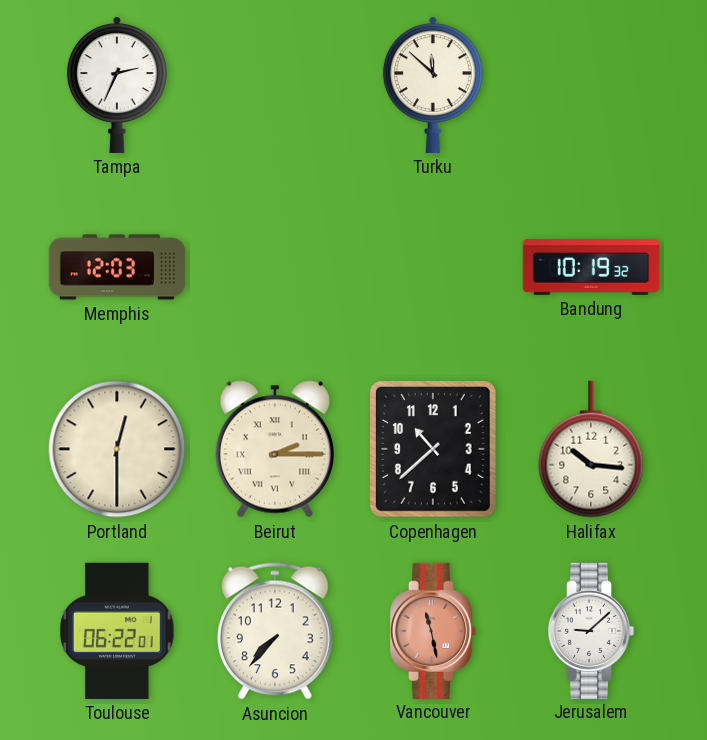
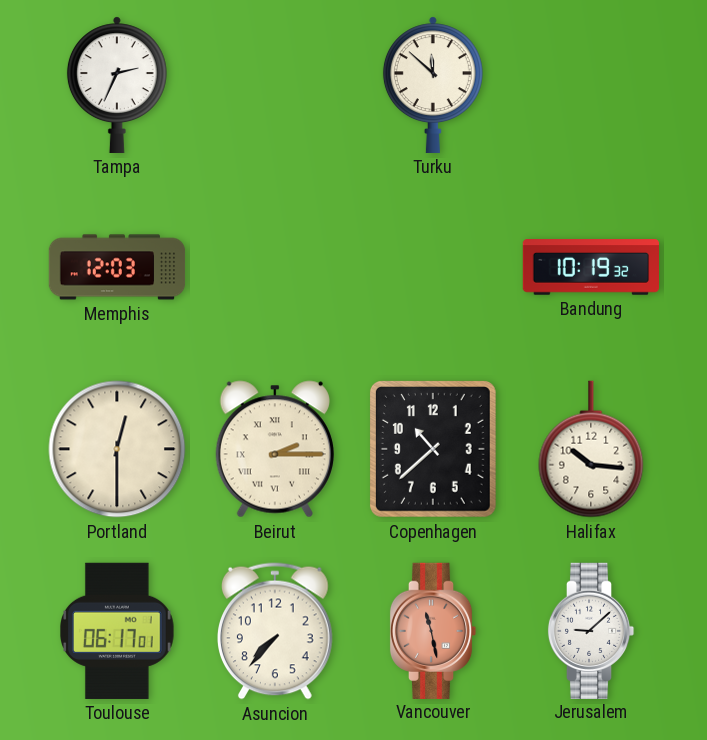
Toulouse: 06:22 -> 06:17
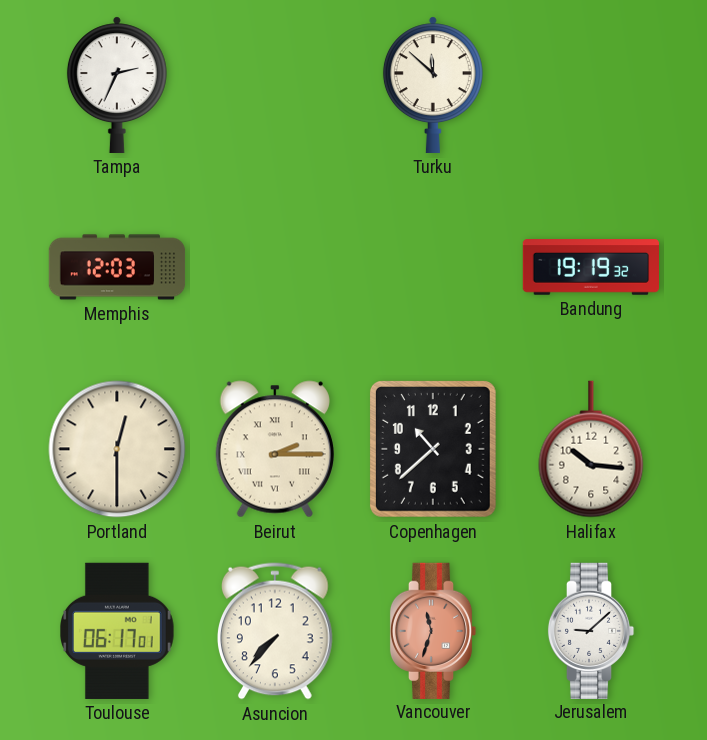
Bandung: 10:19 -> 19:19
Vancouver: 11:28 -> 11:33
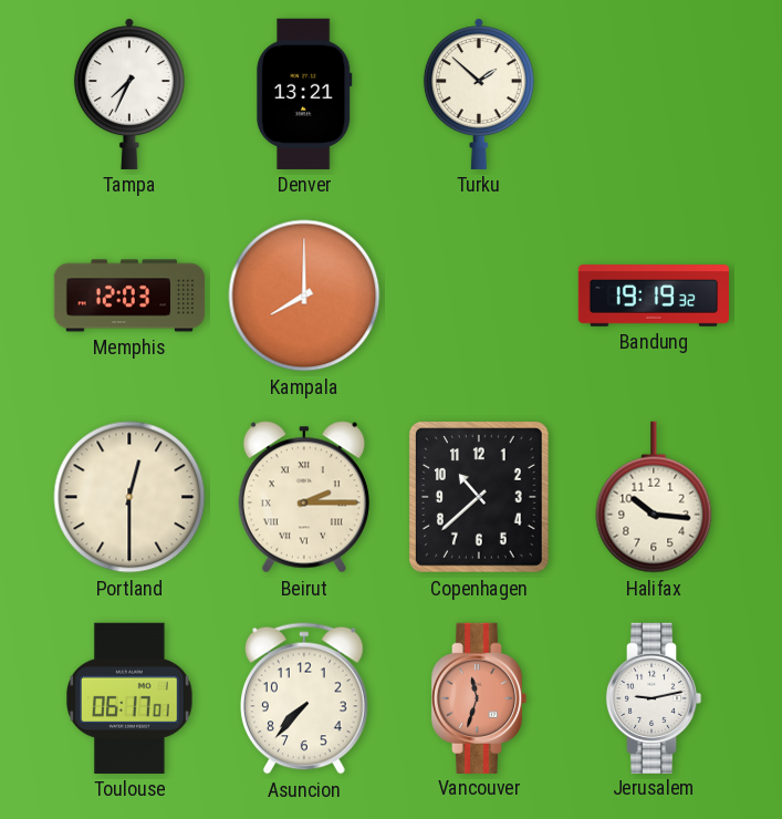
Tampa: 2:34 -> 7:34
Denver: none -> 13:21
Turku: 11:52 -> 1:52
Kampala: none -> 8:00
Jerusalem: 9:08 -> 9:13
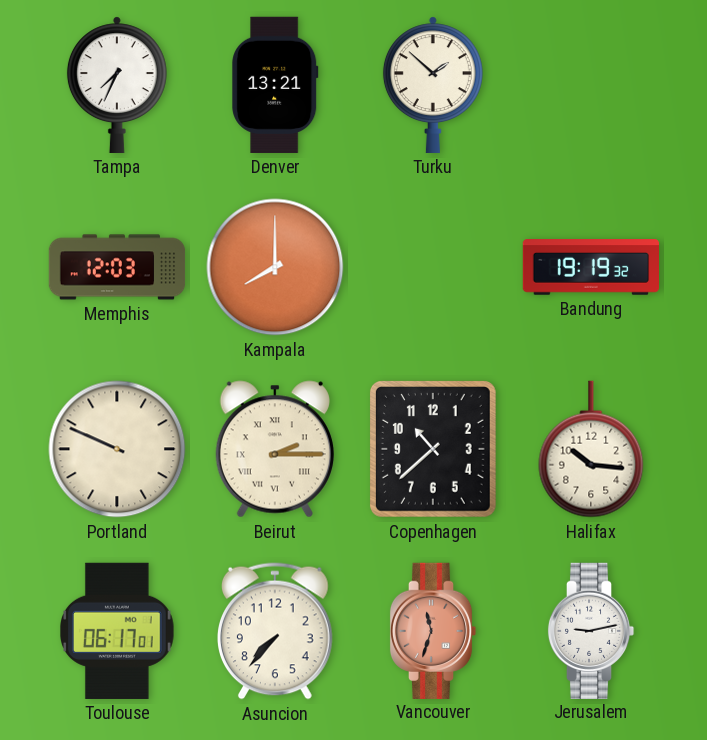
Portland: 12:30 -> 9:49
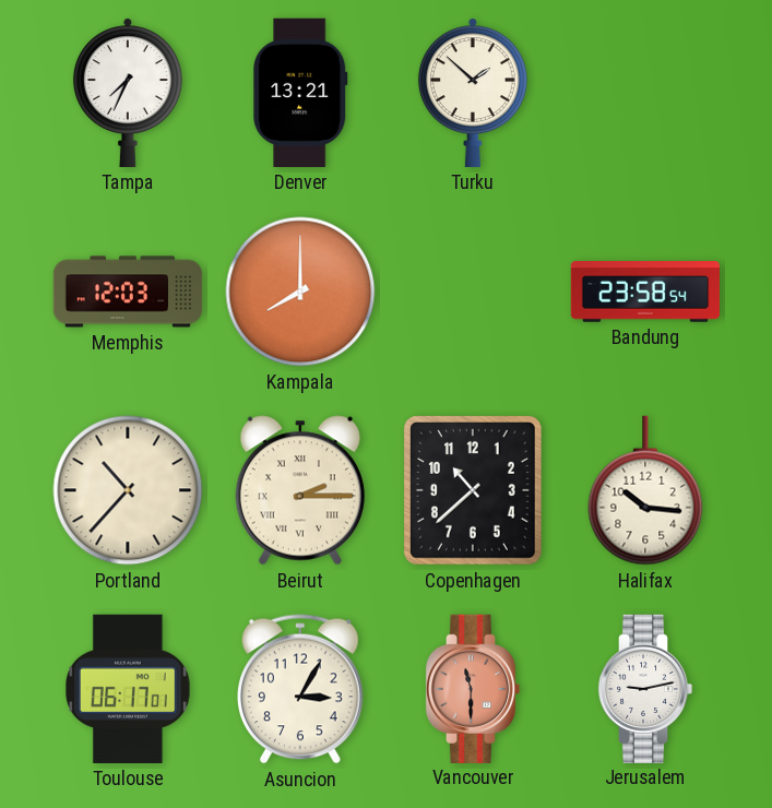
Bandung: 19:19 -> 23:58
Portland: 9:49 -> 10:37
Asuncion: 7:37 -> 3:05
Vancouver: 11:33 -> 11:30
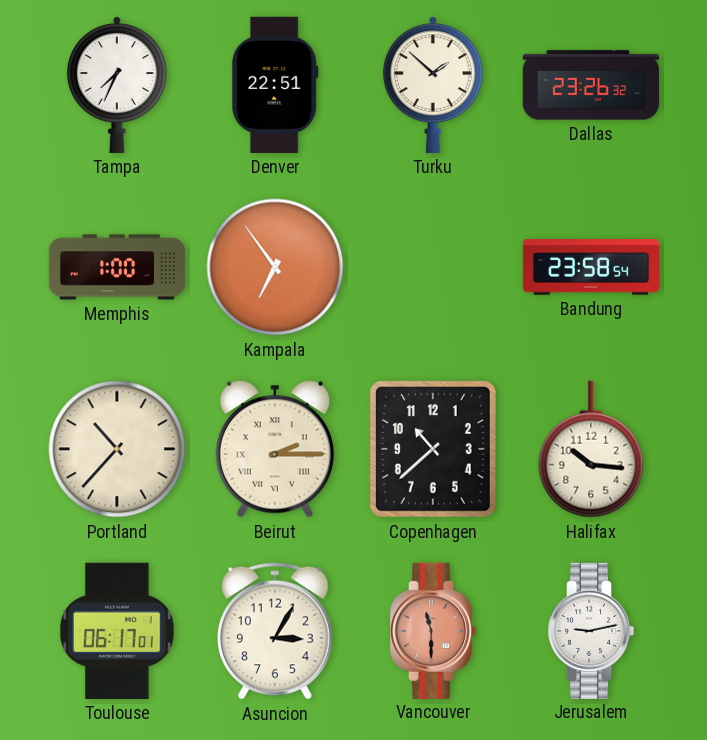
Denver: 13:21 -> 22:51
Dallas: none -> 23:26
Memphis: 12:03 -> 1:00
Kampala: 8:00 -> 6:54
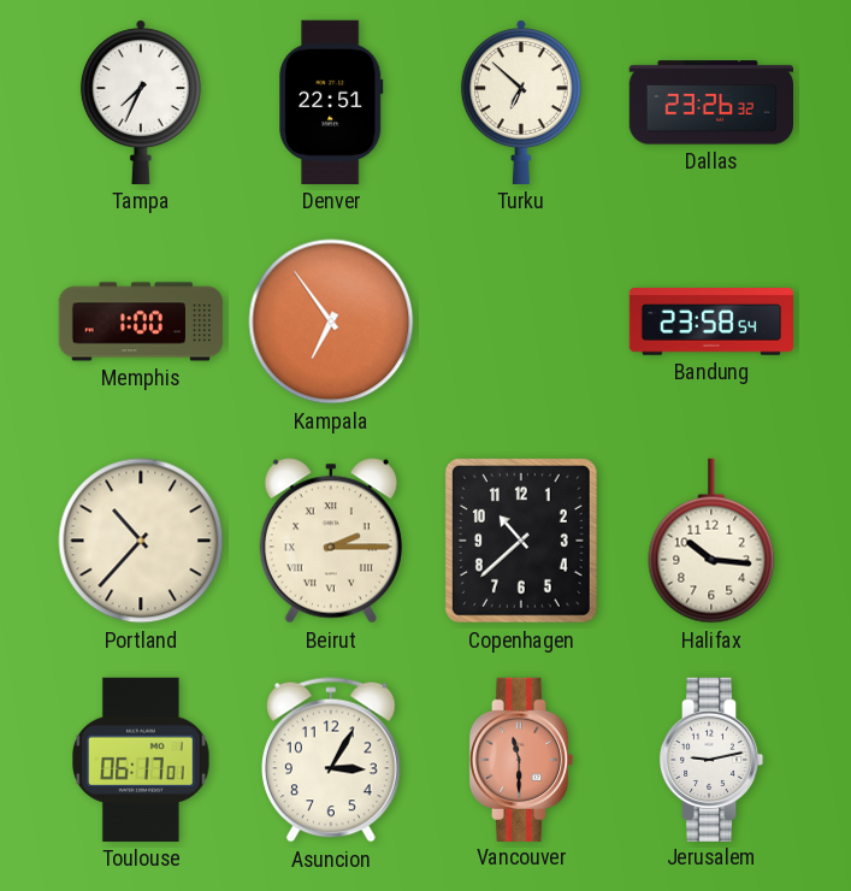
Turku: 1:52 -> 6:52
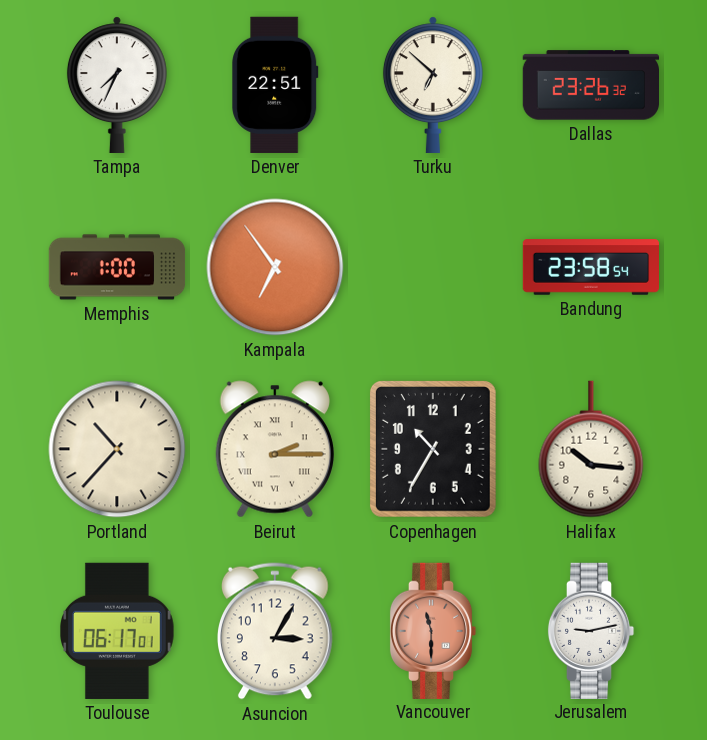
Copenhagen: 10:38 -> 10:35
